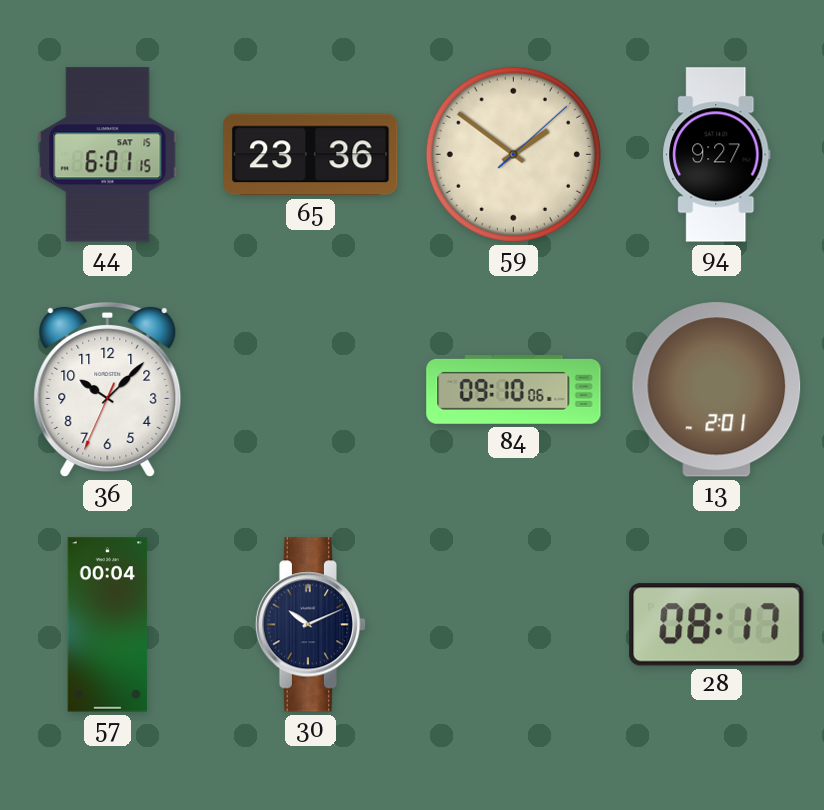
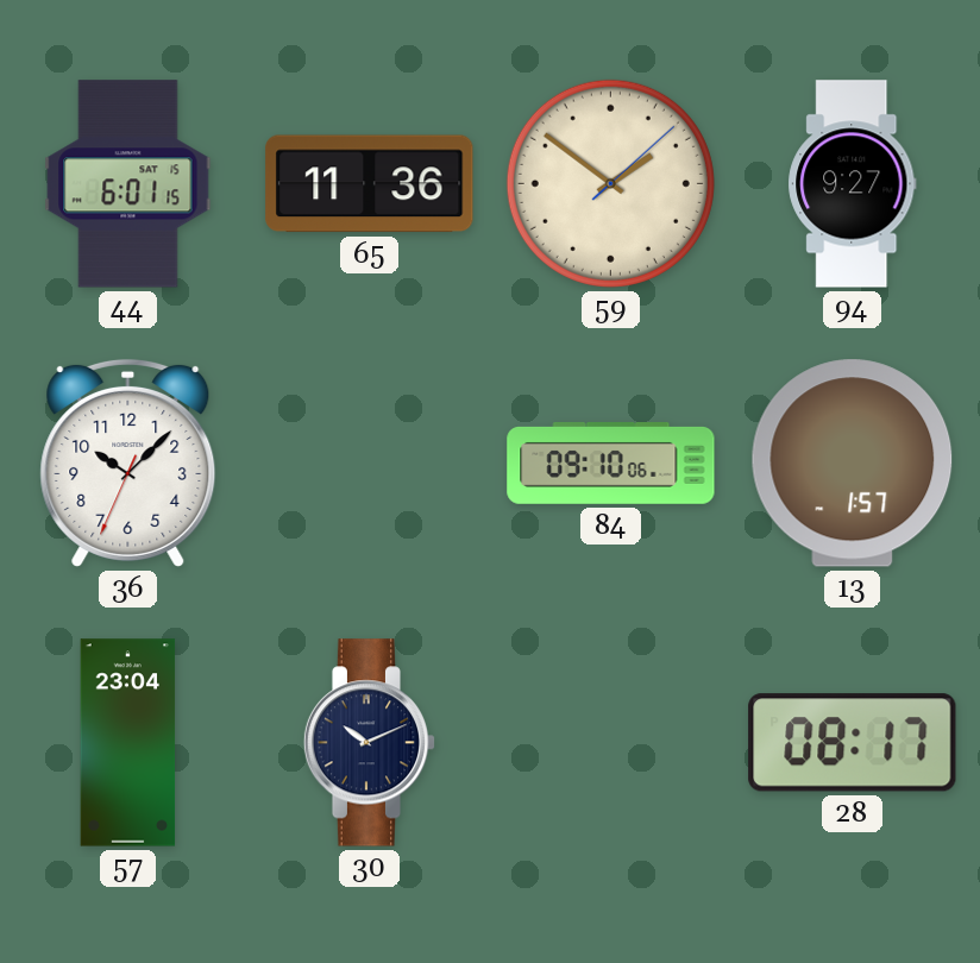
65: 23:36 -> 11:36
13: 2:01 -> 1:57
57: 00:04 -> 23:04
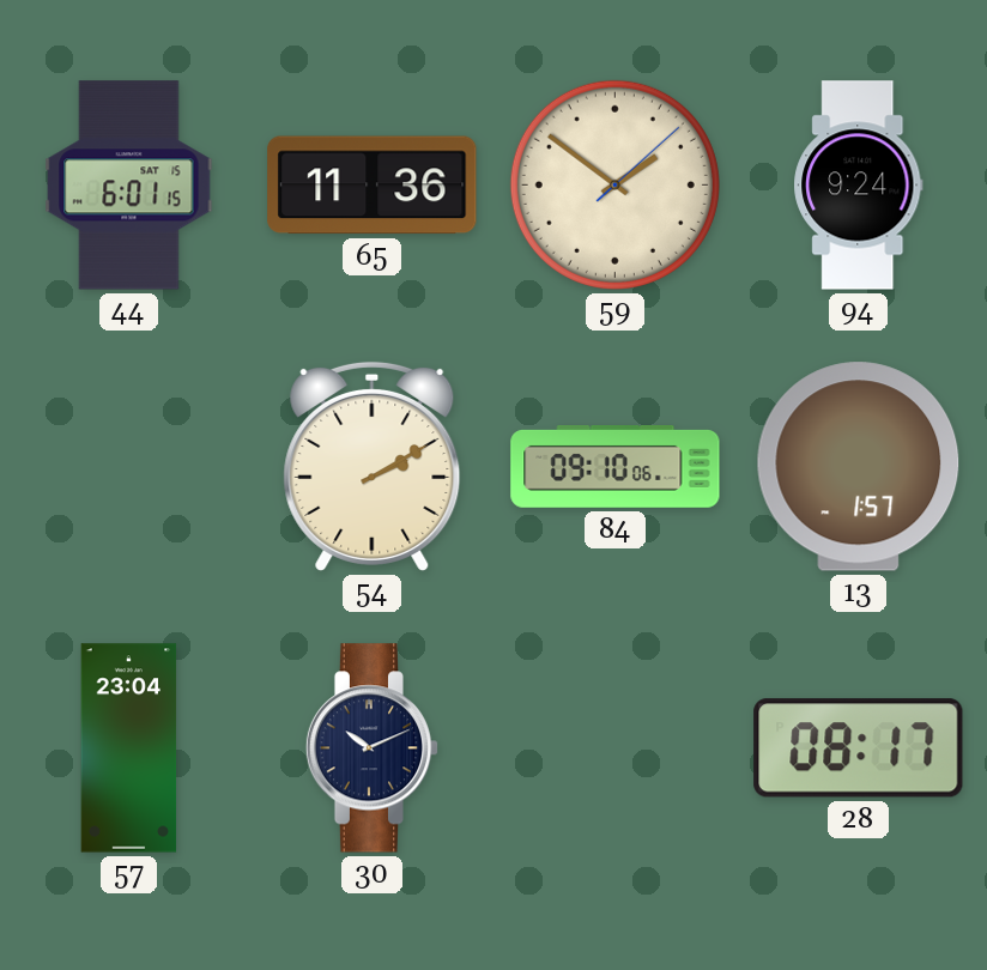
94: 9:27 -> 9:24
36: 10:07 -> none
54: none -> 2:10
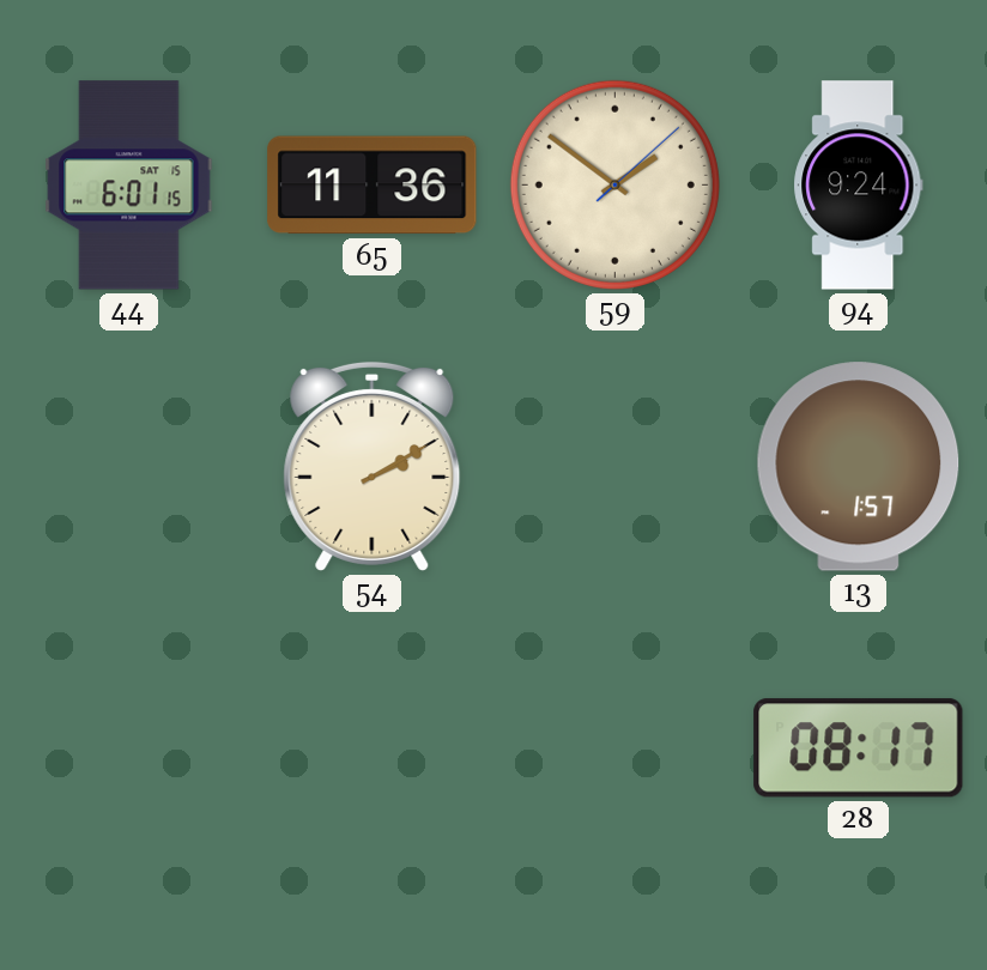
84: 09:10 -> none
57: 23:04 -> none
30: 10:11 -> none
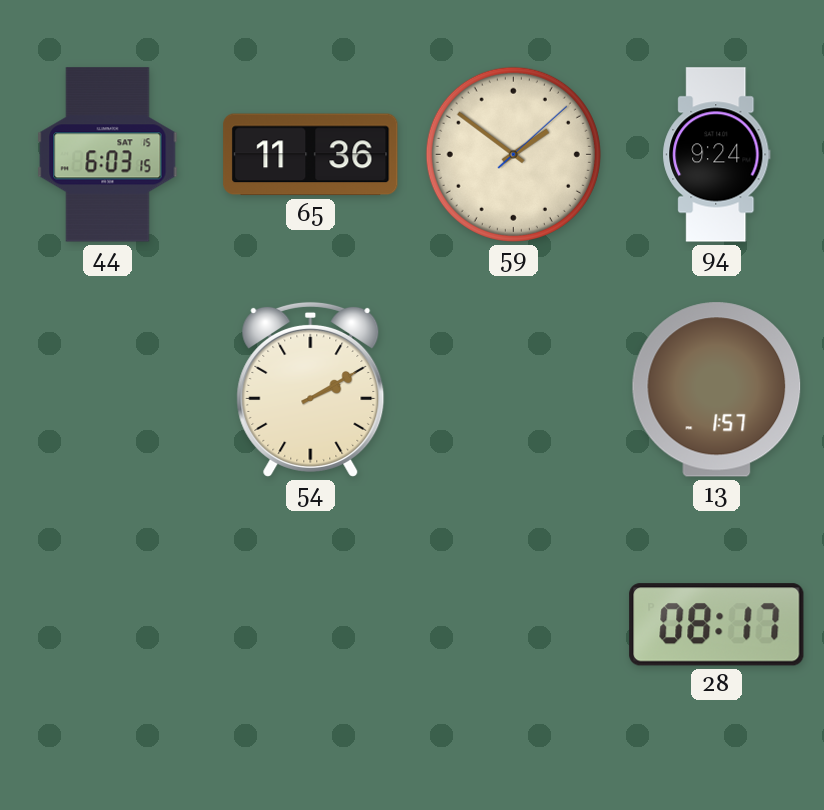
44: 6:01 -> 6:03
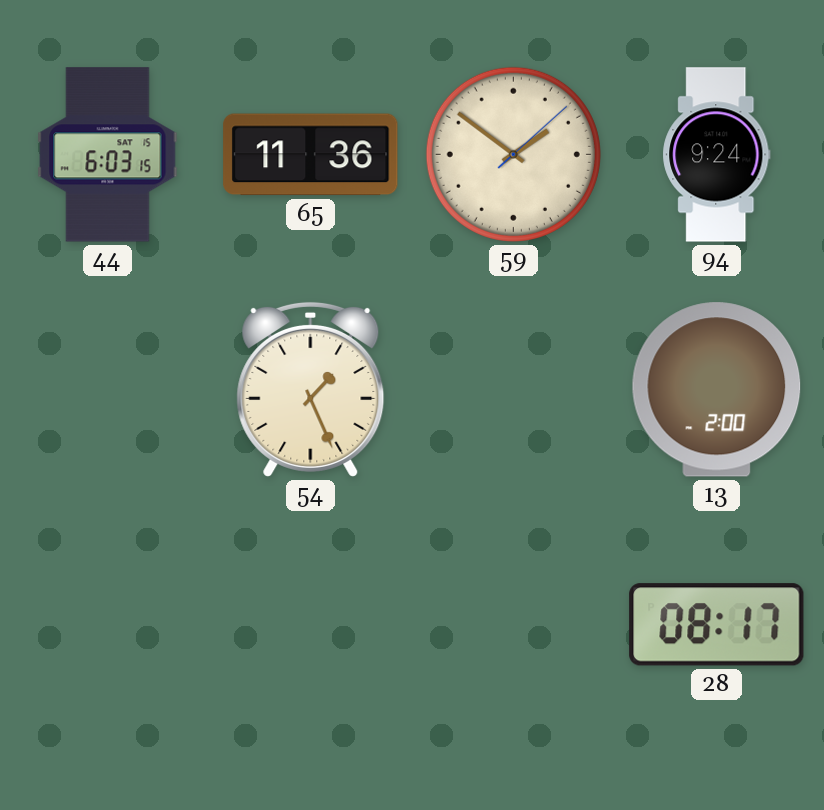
54: 2:10 -> 1:26
13: 1:57 -> 2:00
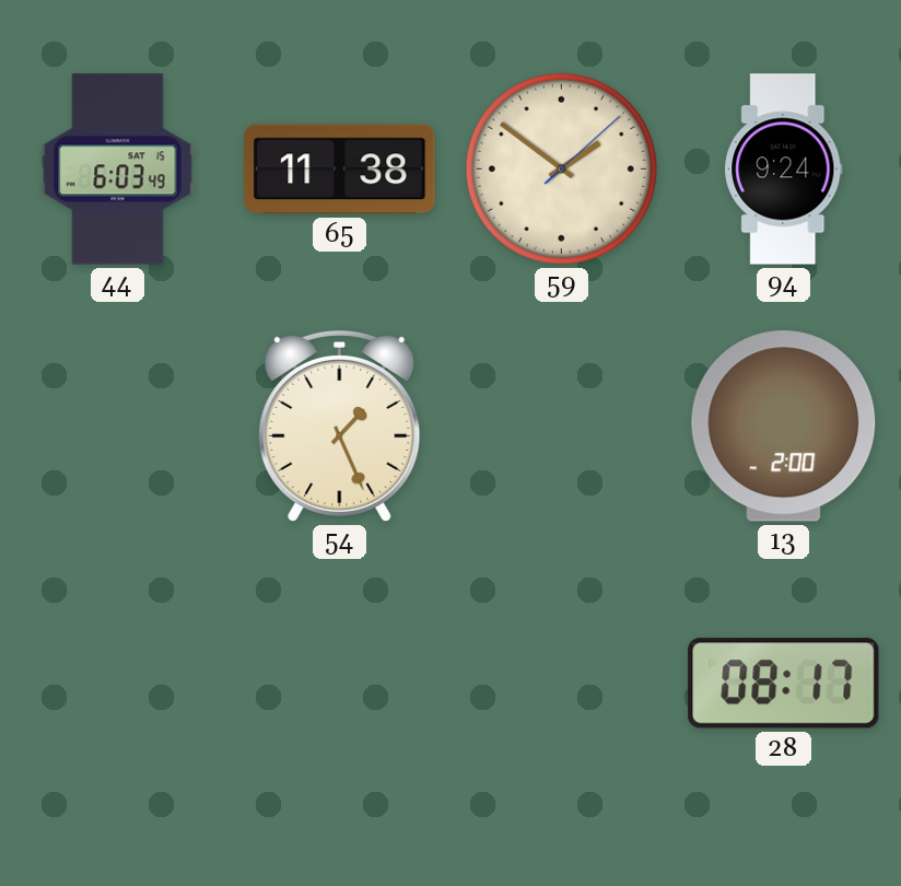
44: 6:03:15 -> 6:03:49
65: 11:36 -> 11:38
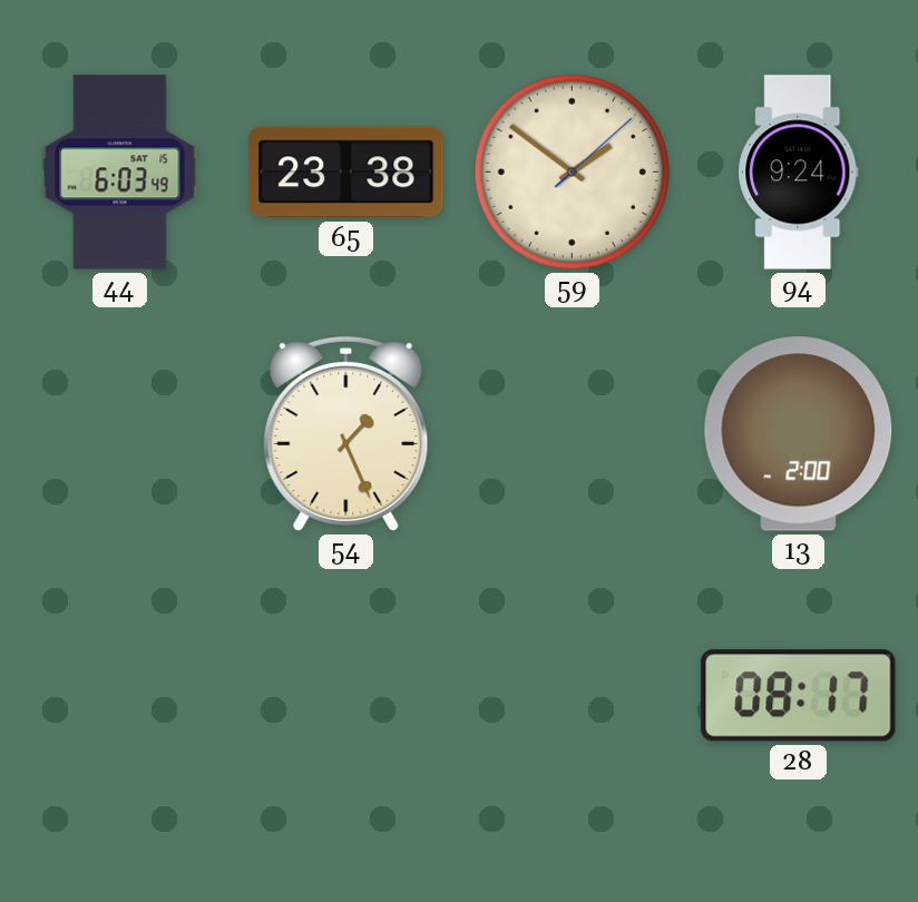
65: 11:38 -> 23:38
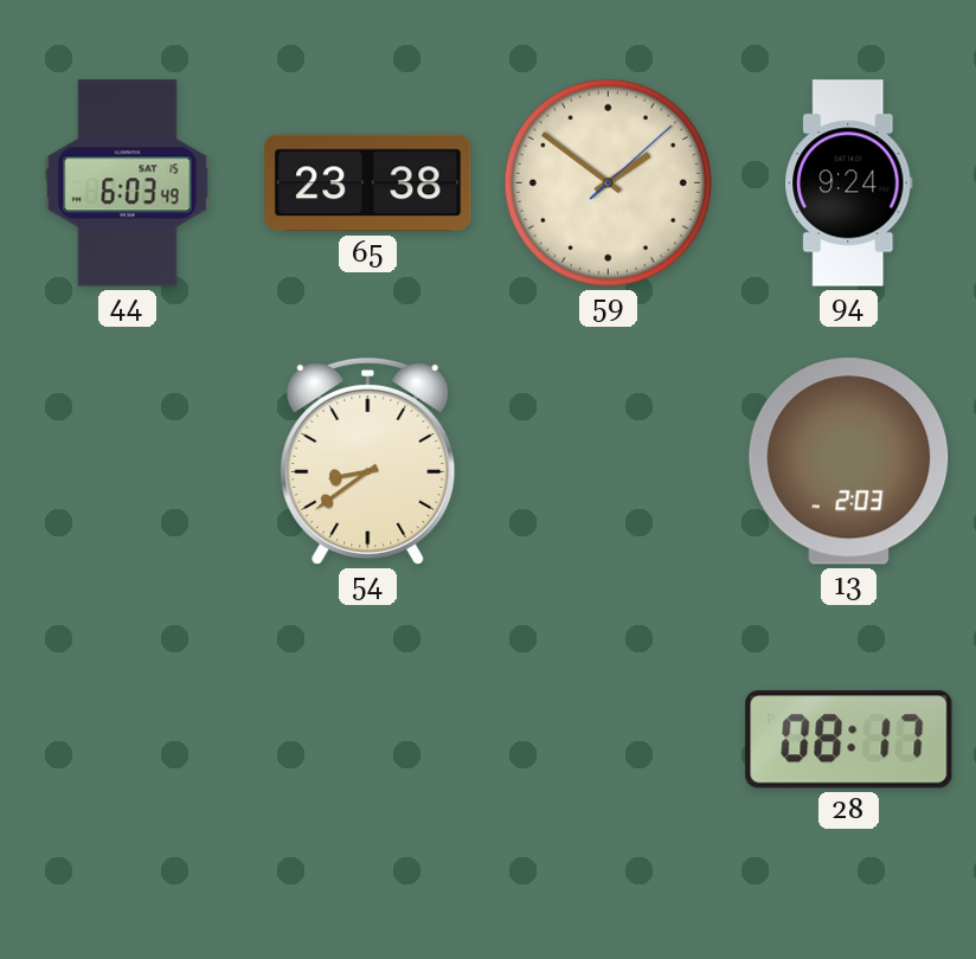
54: 1:26 -> 8:39
13: 2:00 -> 2:03
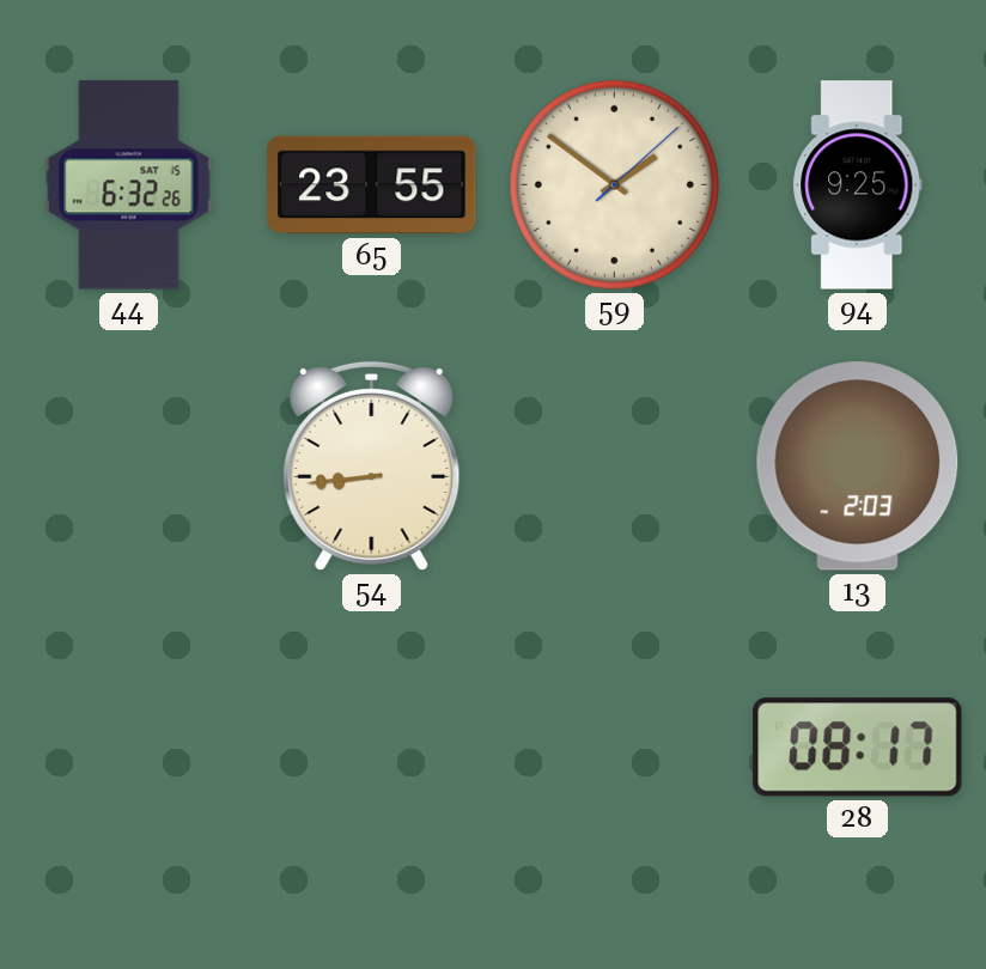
44: 6:03 -> 6:32
65: 23:38 -> 23:55
94: 9:24 -> 9:25
54: 8:39 -> 8:44
